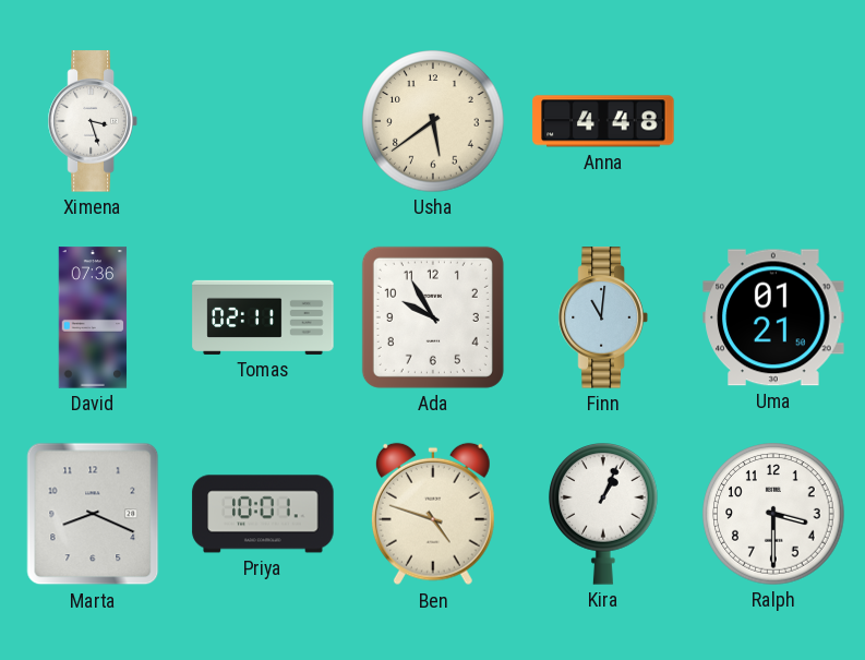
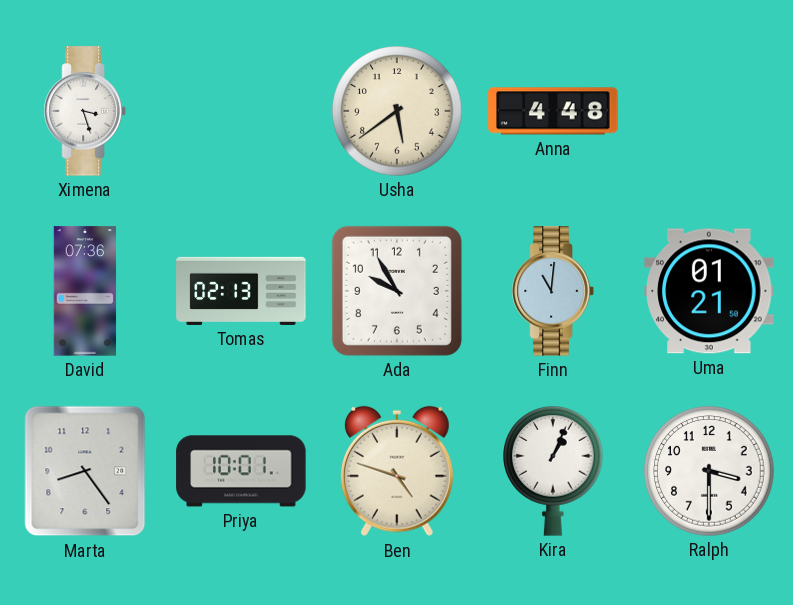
Tomas: 02:11 -> 02:13
Marta: 8:19 -> 8:24
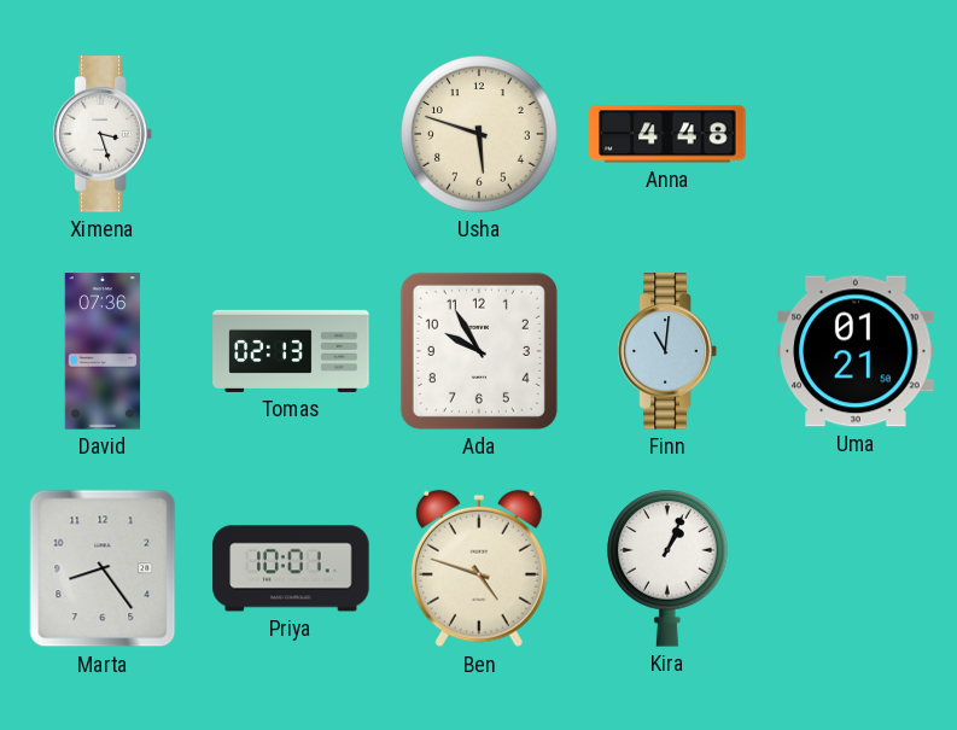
Usha: 5:39 -> 5:48
Ralph: 3:30 -> none
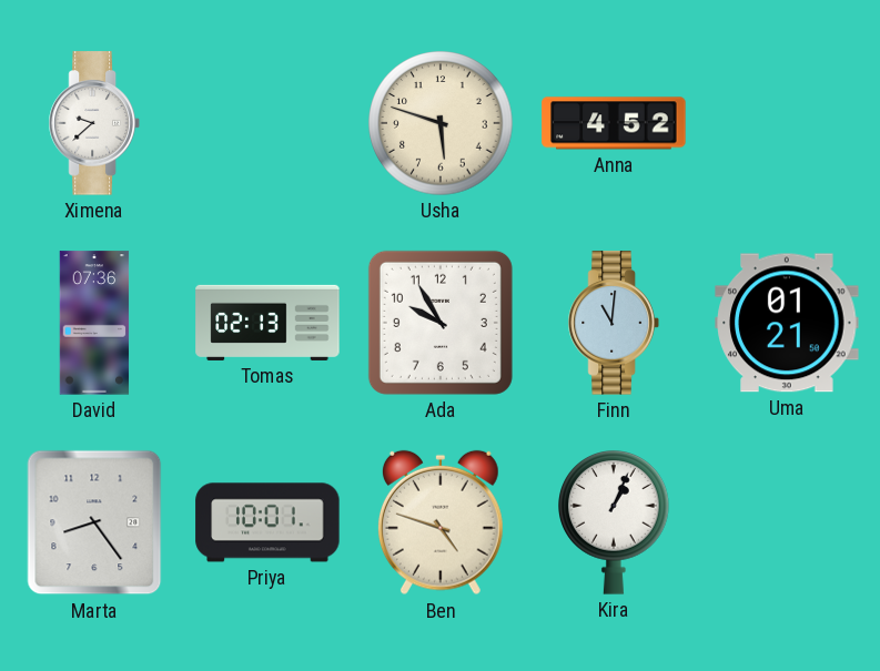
Ximena: 3:27 -> 9:38
Anna: 4:48 -> 4:52
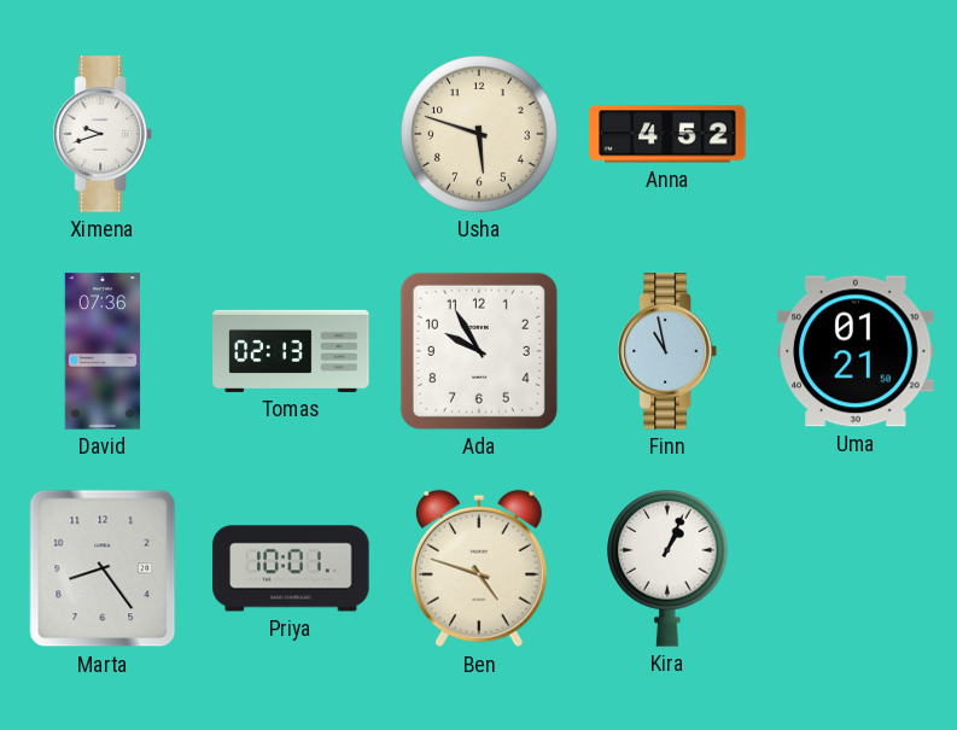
Ximena: 9:38 -> 9:42
Finn: 11:01 -> 10:58
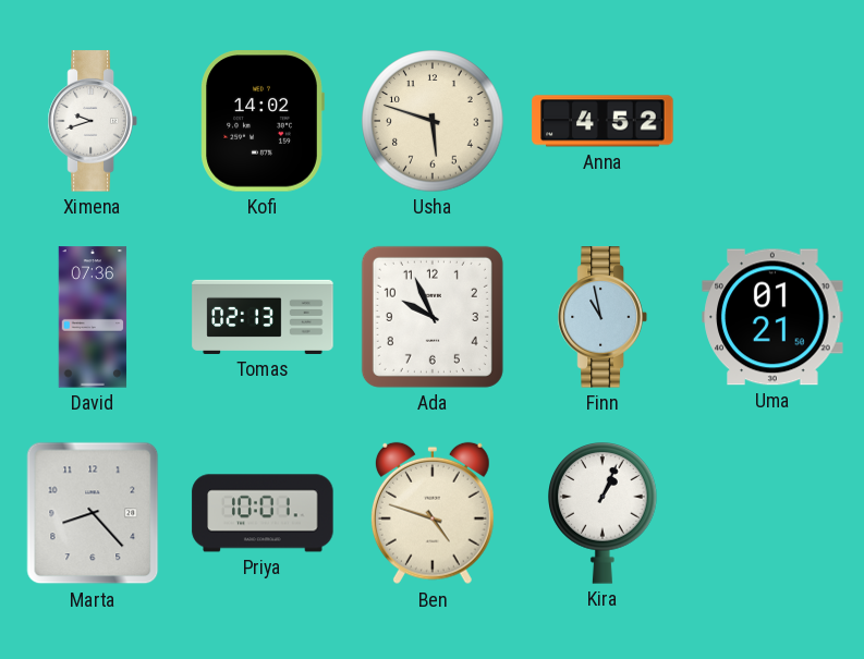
Kofi: none -> 14:02
Ada: 9:55 -> 9:56
Marta: 8:24 -> 8:23
